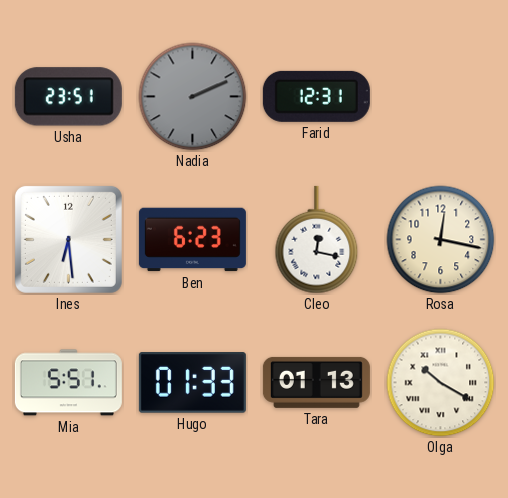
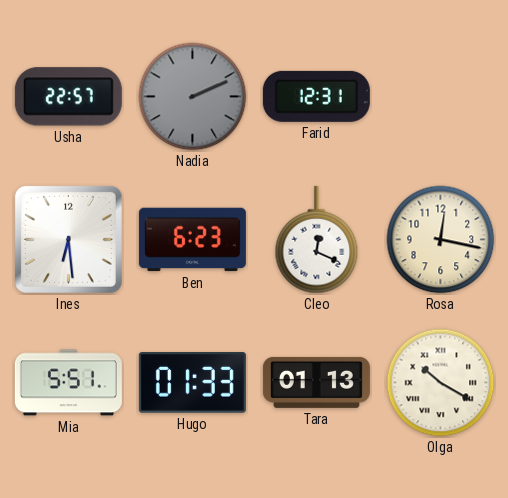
Usha: 23:51 -> 22:57
Cleo: 12:17 -> 12:19
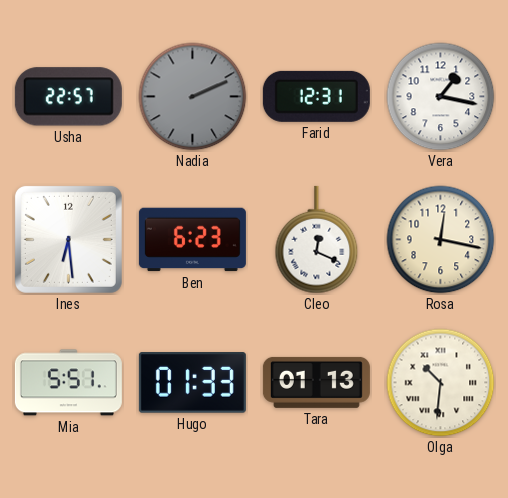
Vera: none -> 1:17
Olga: 10:20 -> 10:31
